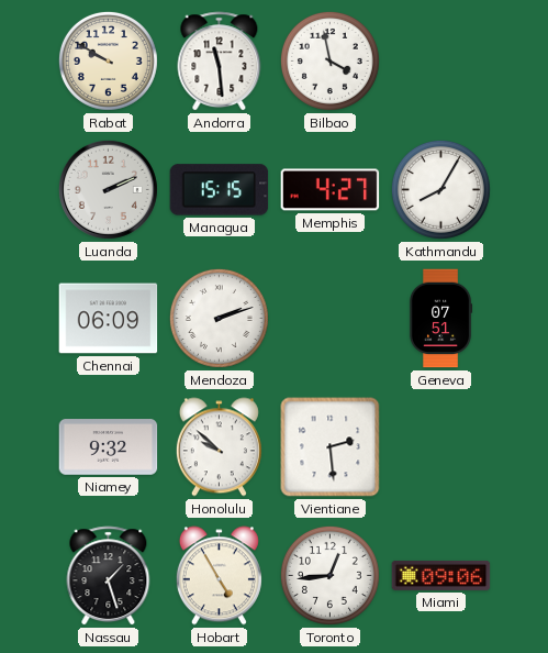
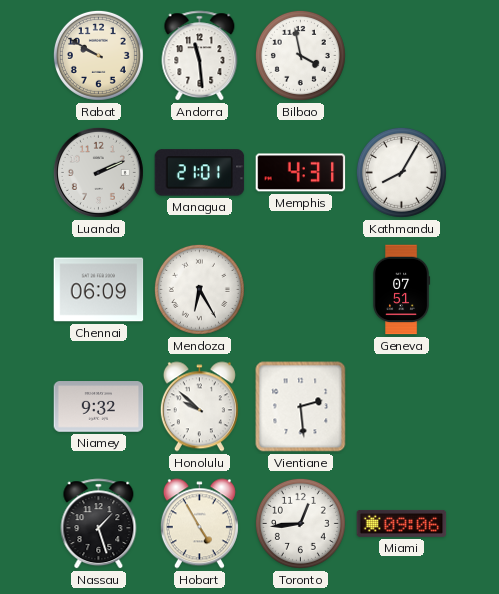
Managua: 15:15 -> 21:01
Memphis: 4:27 -> 4:31
Mendoza: 2:12 -> 6:25
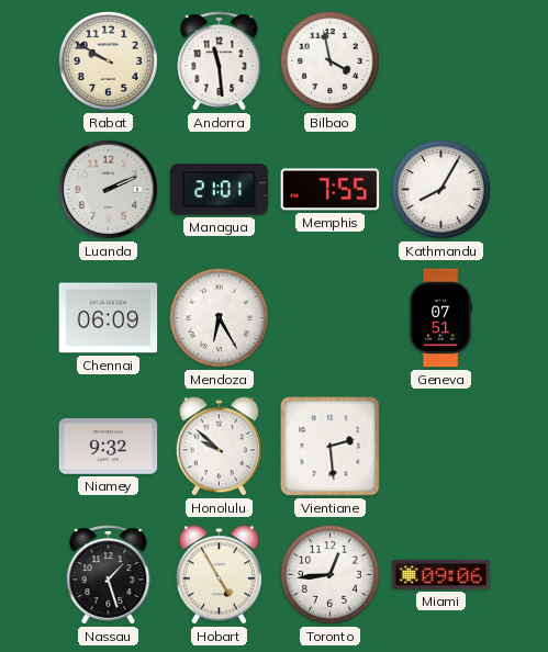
Memphis: 4:31 -> 7:55
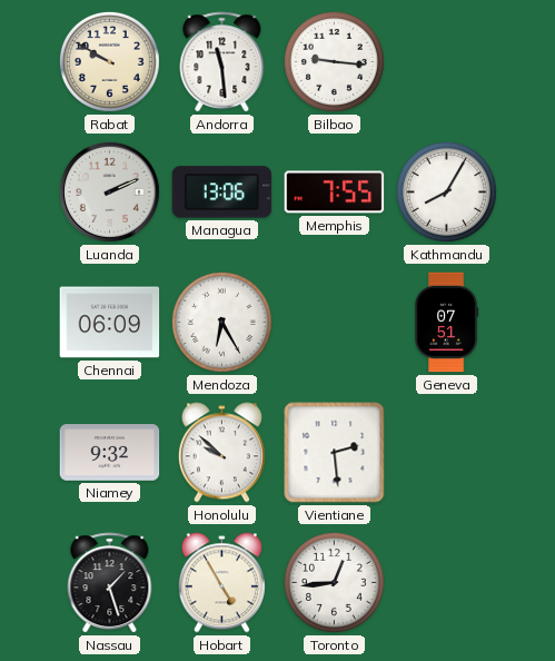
Bilbao: 3:58 -> 9:16
Managua: 21:01 -> 13:06
Miami: 09:06 -> none
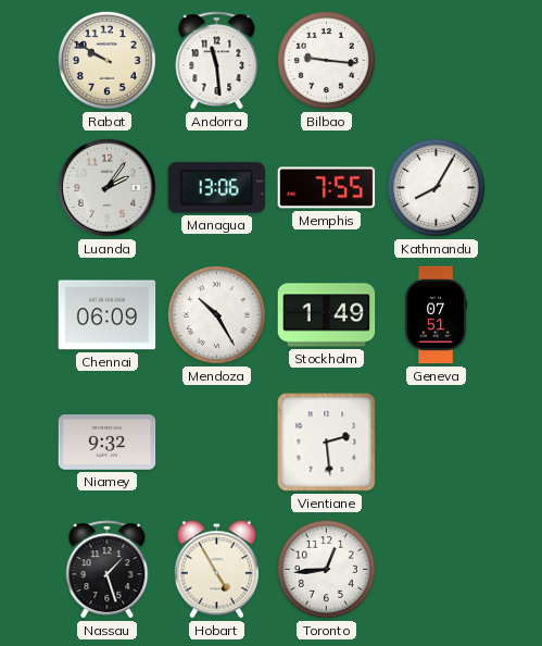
Luanda: 2:11 -> 2:06
Mendoza: 6:25 -> 10:25
Stockholm: none -> 1:49
Honolulu: 9:52 -> none
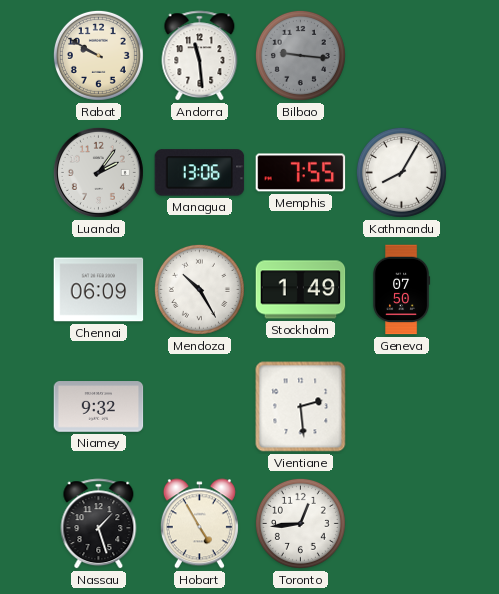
Bilbao dial: white -> grey
Geneva: 07:51 -> 07:50
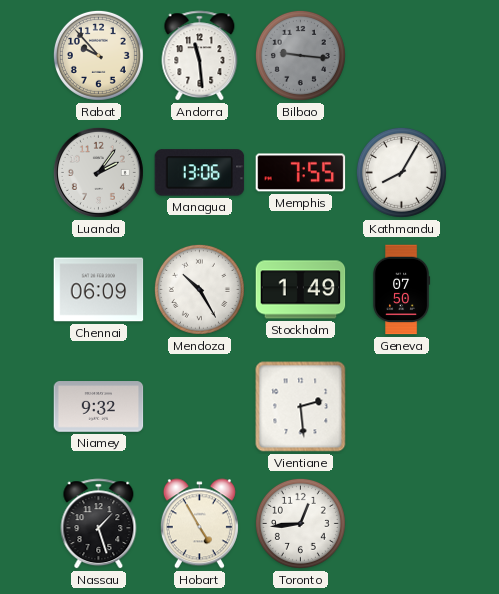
Rabat: 9:50 -> 9:53
